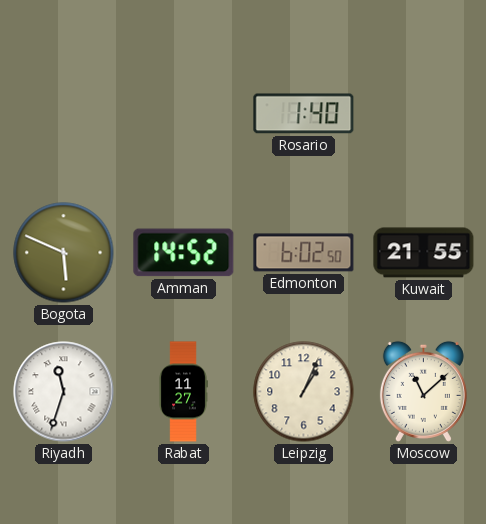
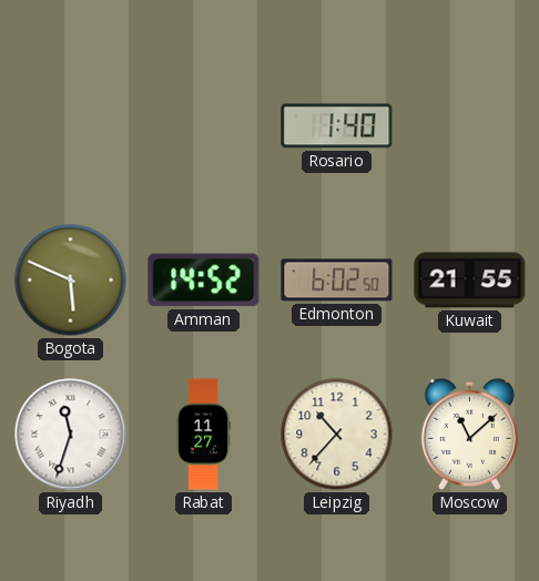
Leipzig: 1:04 -> 10:37
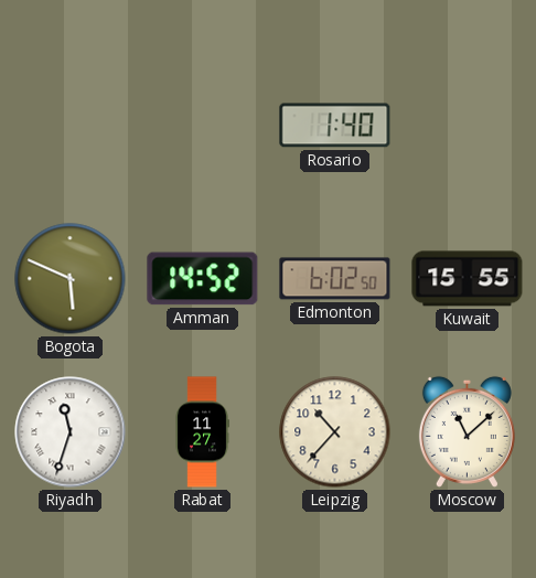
Kuwait: 21:55 -> 15:55
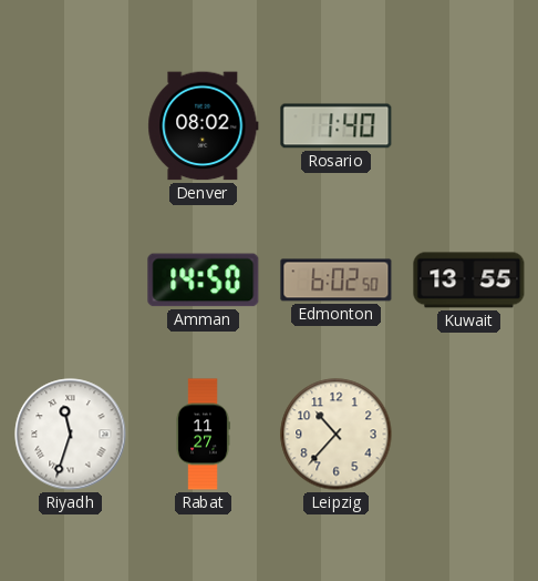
Denver: none -> 08:02
Bogota: 5:49 -> none
Amman: 14:52 -> 14:50
Kuwait: 15:55 -> 13:55
Moscow: 11:08 -> none
